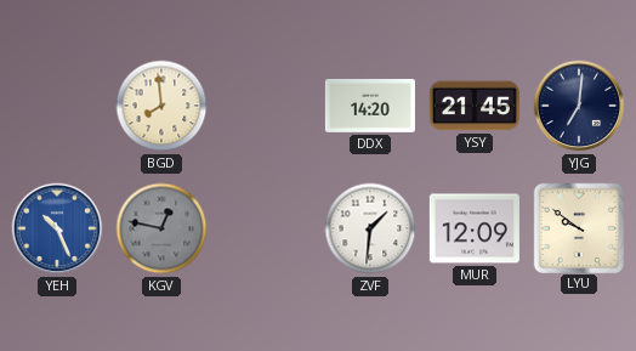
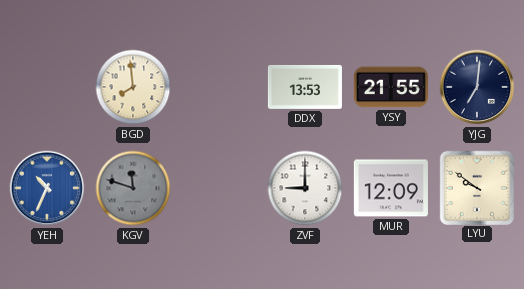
DDX: 14:20 -> 13:53
YSY: 21:45 -> 21:55
YEH: 10:26 -> 10:34
KGV: 12:47 -> 11:48
ZVF: 1:31 -> 9:00
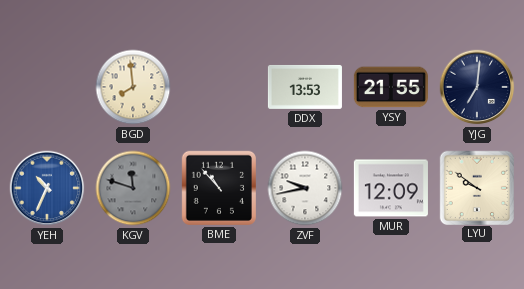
BME: none -> 10:53
ZVF: 9:00 -> 9:43
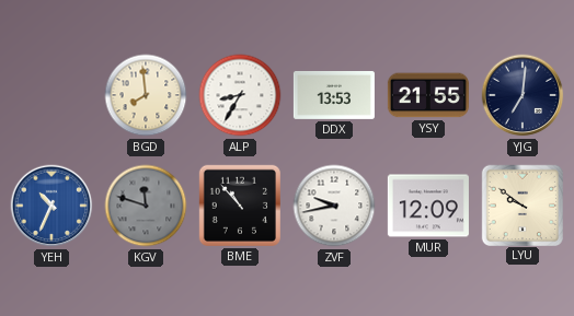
ALP: none -> 8:35
